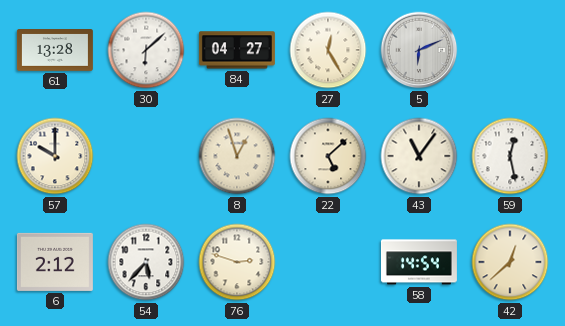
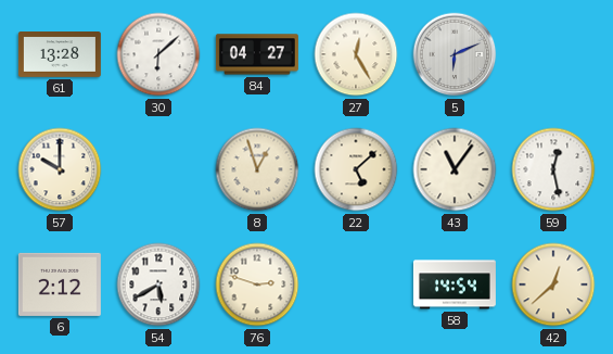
54: 5:37 -> 5:40
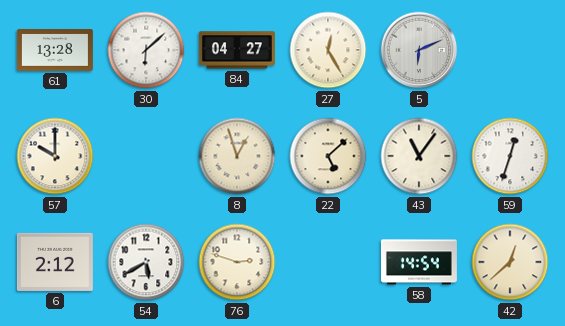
59: 12:28 -> 12:33
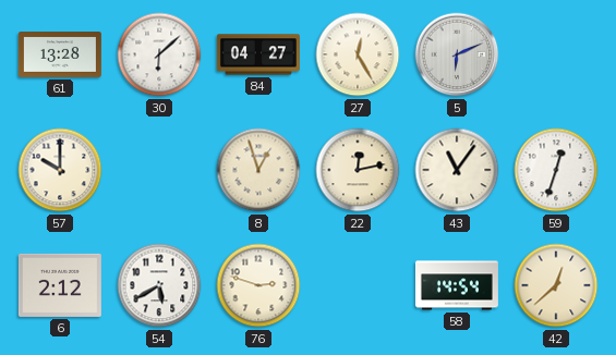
22: 5:08 -> 12:13
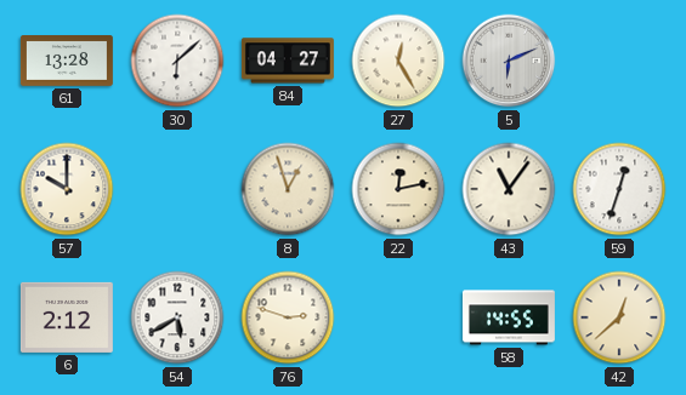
58: 14:54 -> 14:55
